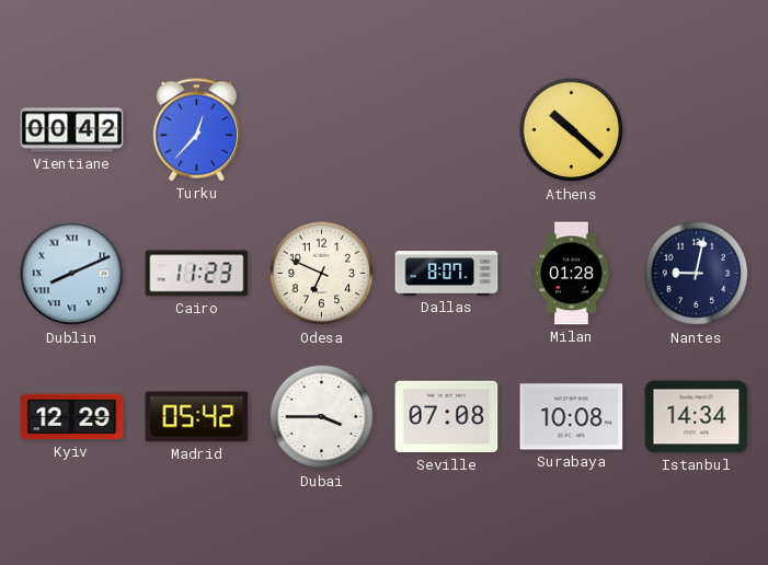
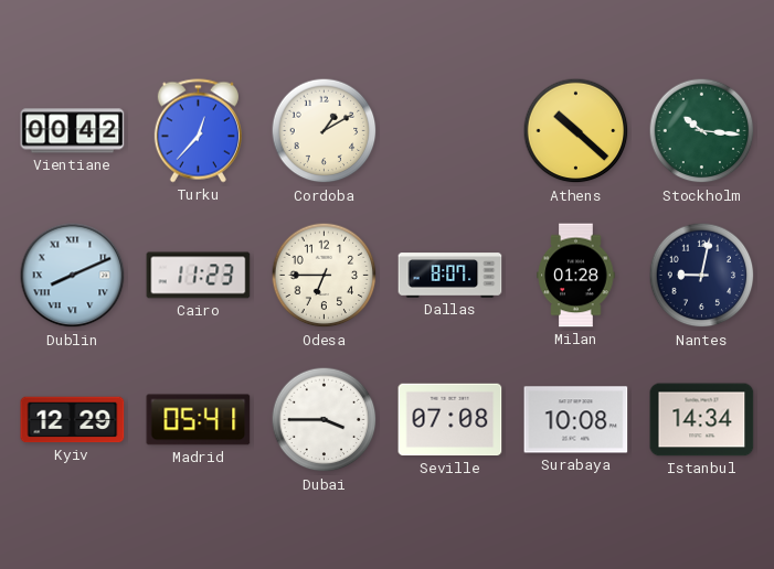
Cordoba: none -> 1:10
Stockholm: none -> 10:16
Odesa: 6:49 -> 6:45
Madrid: 05:42 -> 05:41
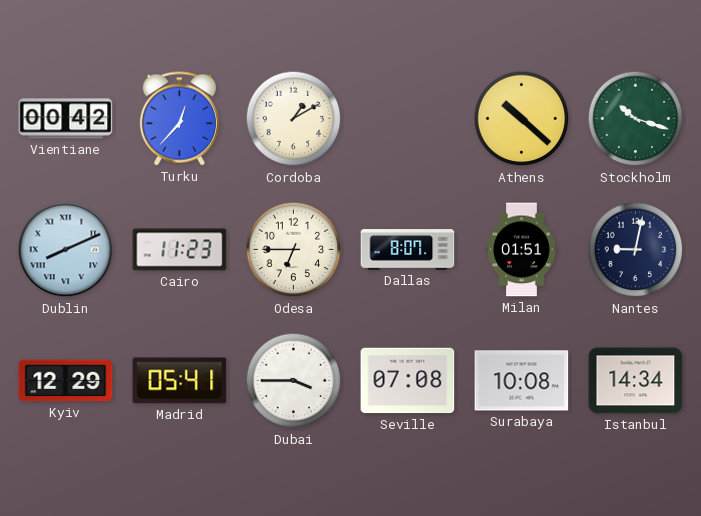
Stockholm: 10:16 -> 10:18
Milan: 01:28 -> 01:51
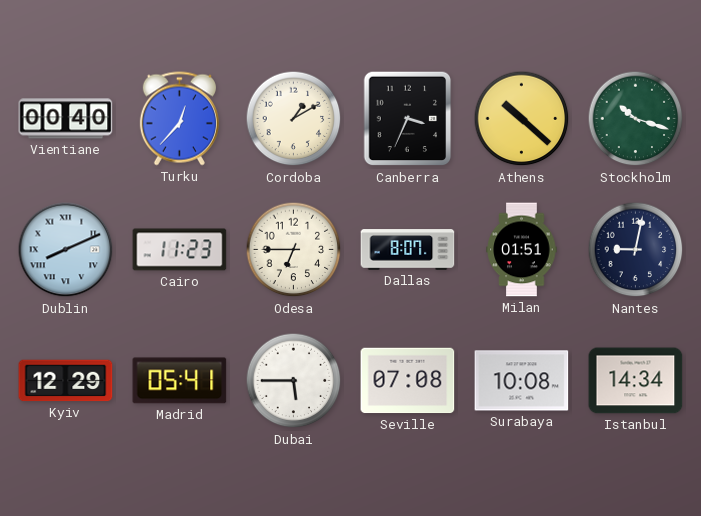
Vientiane: 00:42 -> 00:40
Canberra: none -> 3:34
Dubai: 3:45 -> 5:45
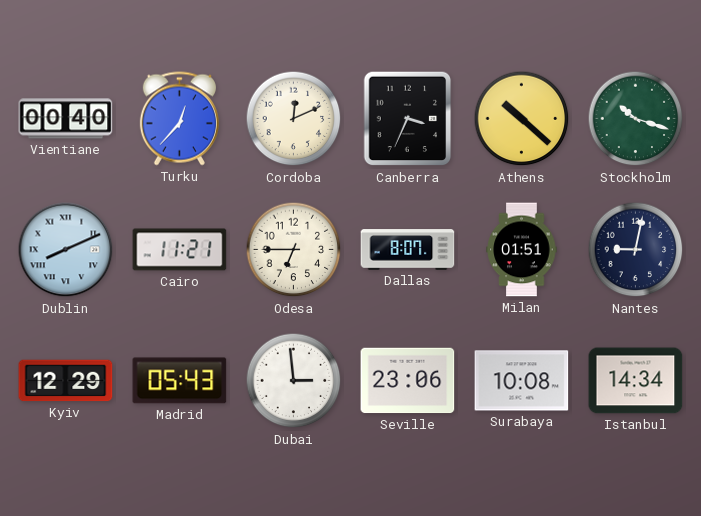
Cordoba: 1:10 -> 12:11
Cairo: 11:23 -> 11:21
Madrid: 05:41 -> 05:43
Dubai: 5:45 -> 2:59
Seville: 07:08 -> 23:06
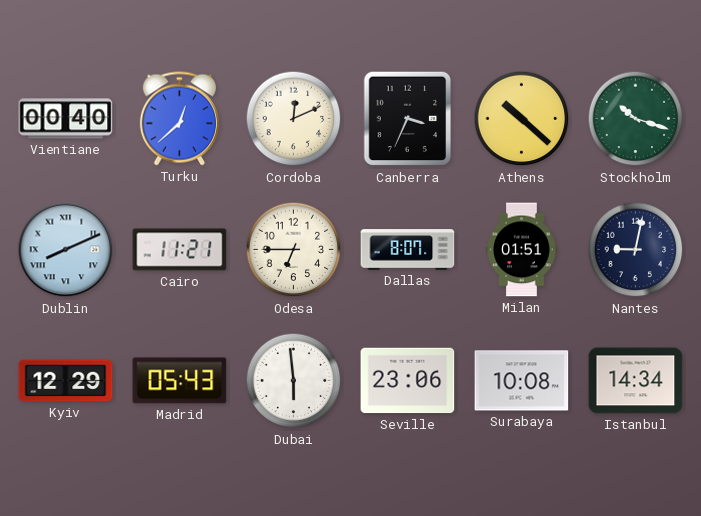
Turku: 12:37 -> 12:38
Dubai: 2:59 -> 5:59
